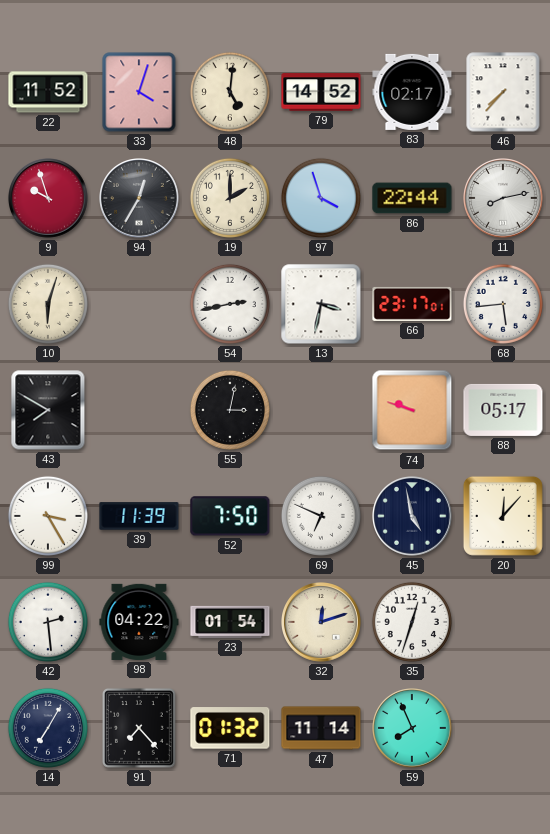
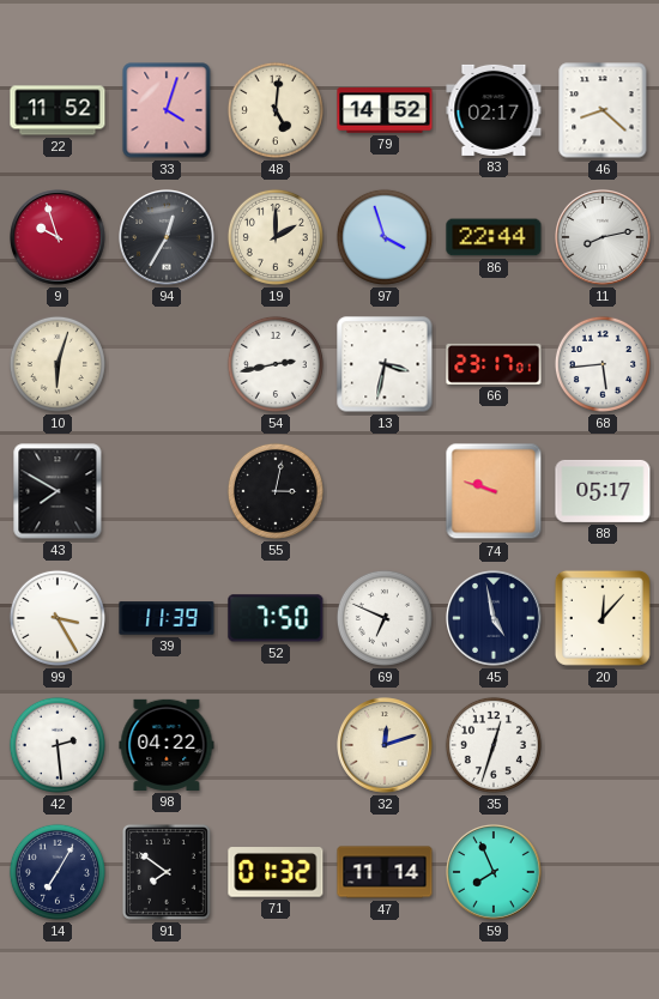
46: 7:37 -> 8:22
23: 01:54 -> none
91: 7:23 -> 7:51
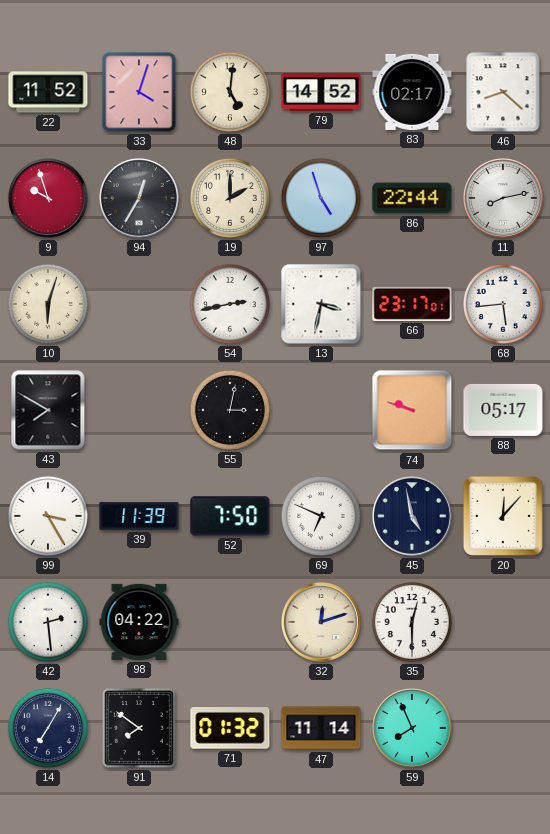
97: 3:57 -> 4:57
35: 12:33 -> 12:30
